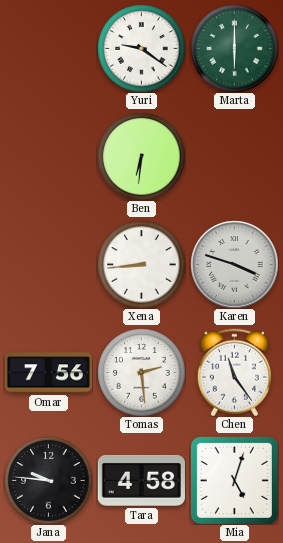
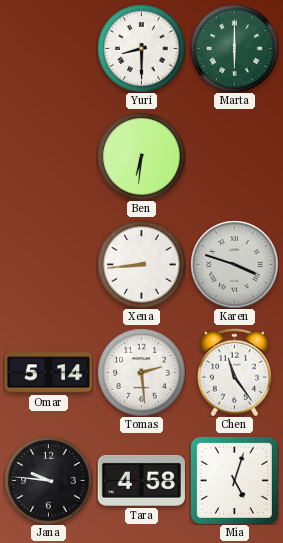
Yuri: 9:21 -> 8:30
Omar: 7:56 -> 5:14
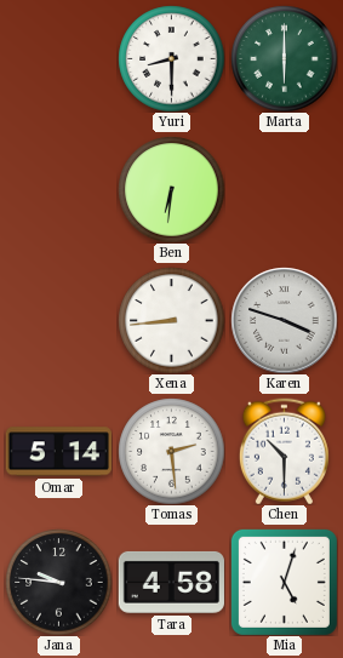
Chen: 11:24 -> 10:30
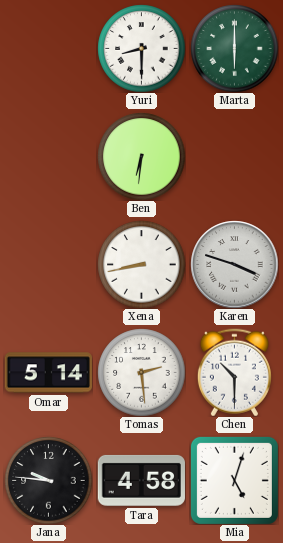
Xena: 8:44 -> 8:43
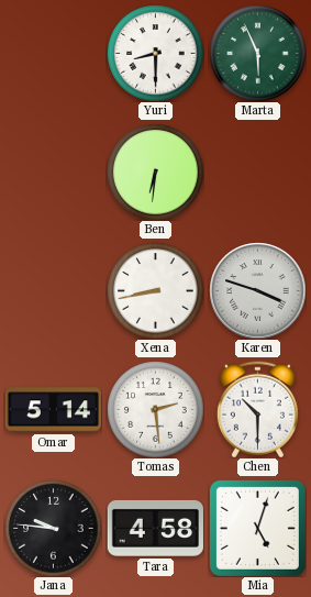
Marta: 6:00 -> 5:56
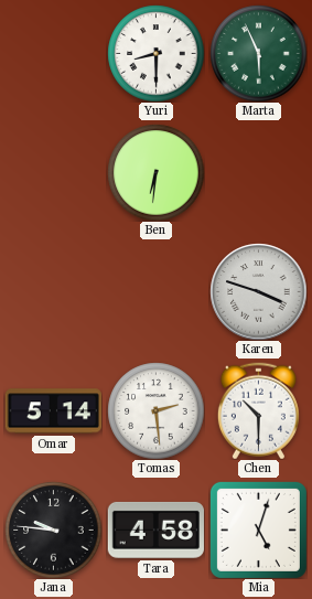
Xena: 8:43 -> none
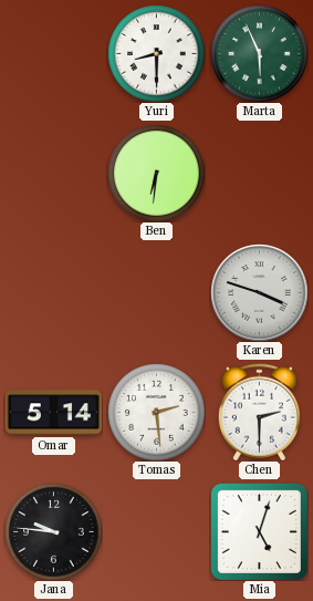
Chen: 10:30 -> 2:30
Tara: 4:58 -> none
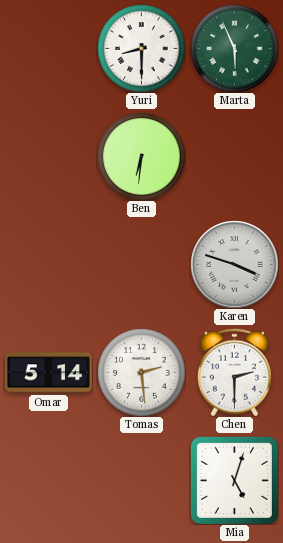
Jana: 9:46 -> none
